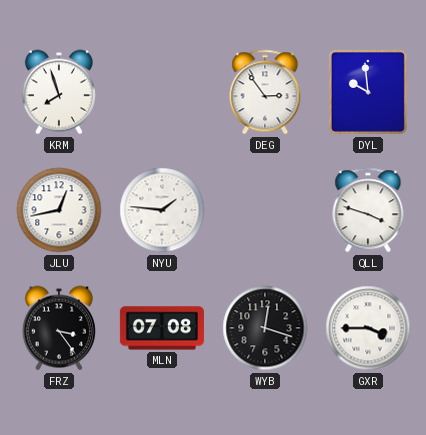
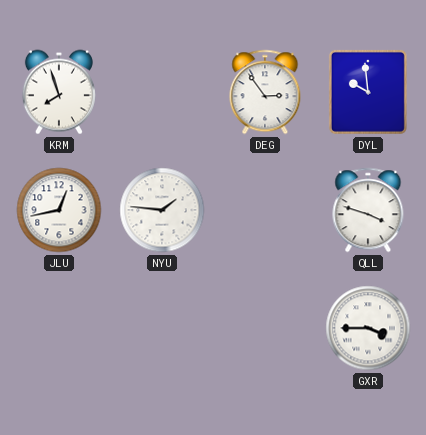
FRZ: 3:24 -> none
MLN: 07:08 -> none
WYB: 12:18 -> none
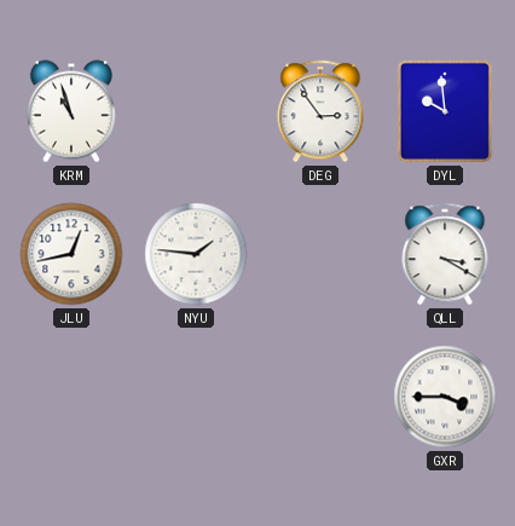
KRM: 7:57 -> 10:57
QLL: 3:48 -> 3:20
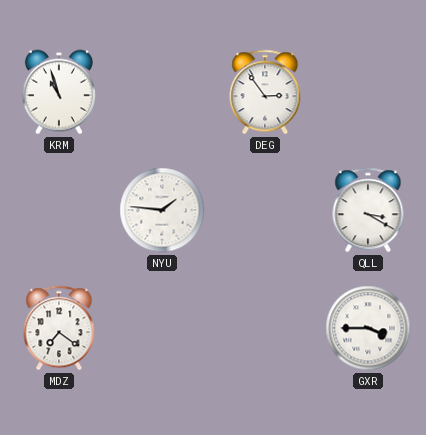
DYL: 9:59 -> none
JLU: 12:43 -> none
MDZ: none -> 7:21
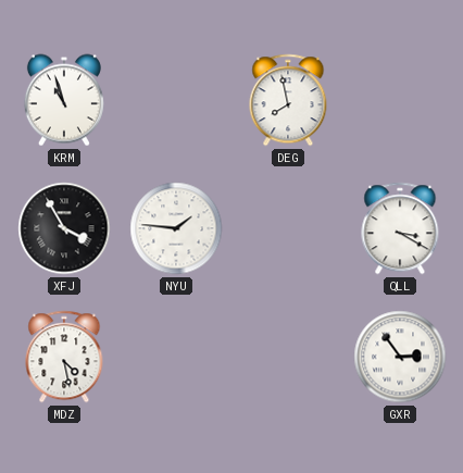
DEG: 2:54 -> 7:58
XFJ: none -> 3:55
MDZ: 7:21 -> 4:28
GXR: 3:45 -> 2:54
